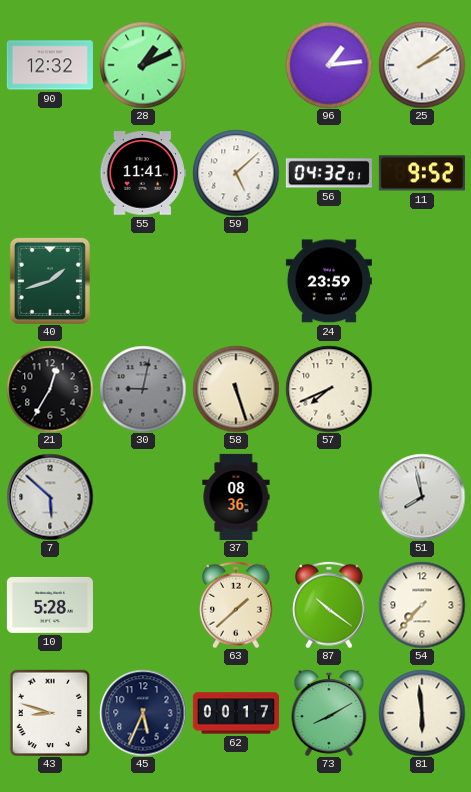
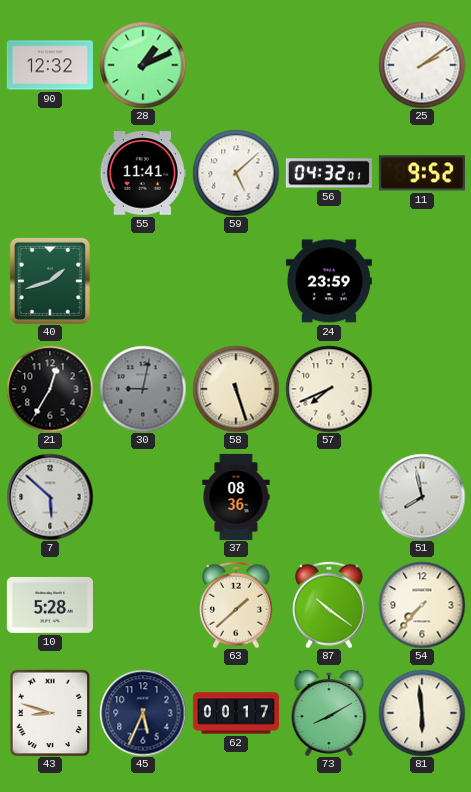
96: 1:14 -> none
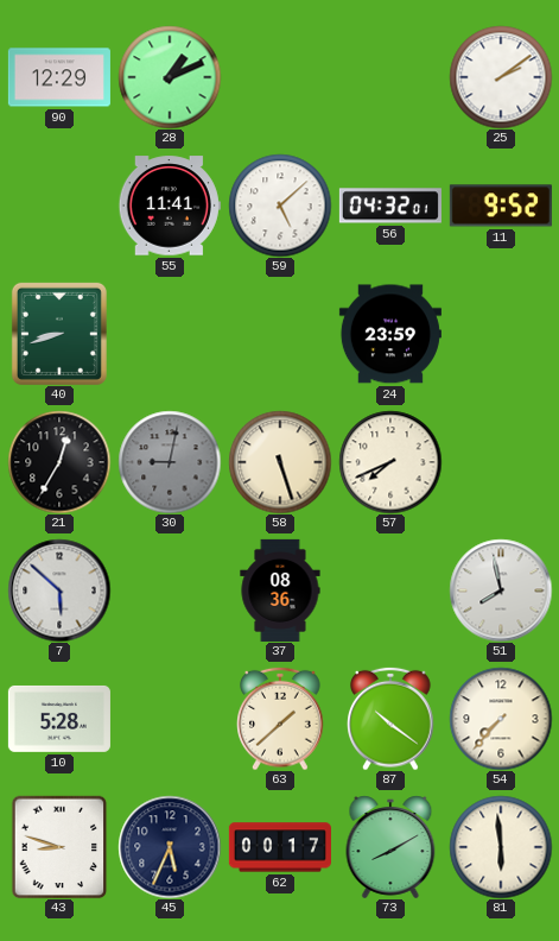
90: 12:32 -> 12:29
40: 1:42 -> 8:42
